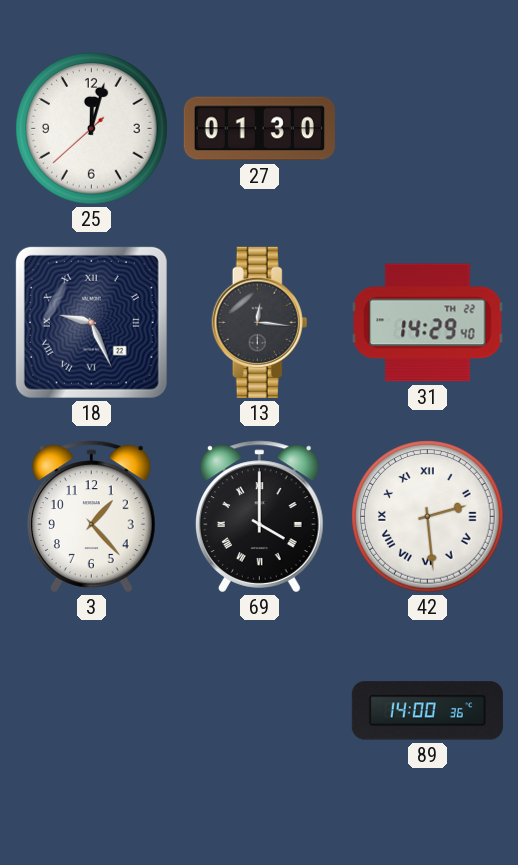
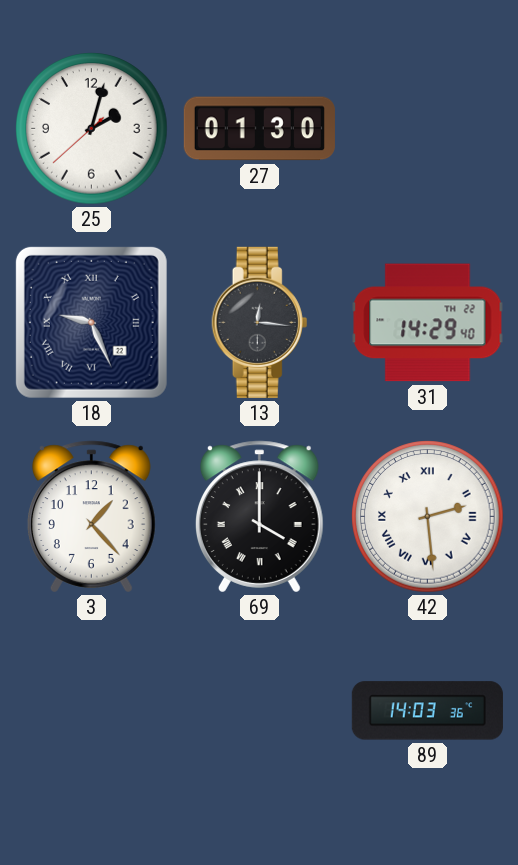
25: 12:02 -> 2:02
89: 14:00 -> 14:03
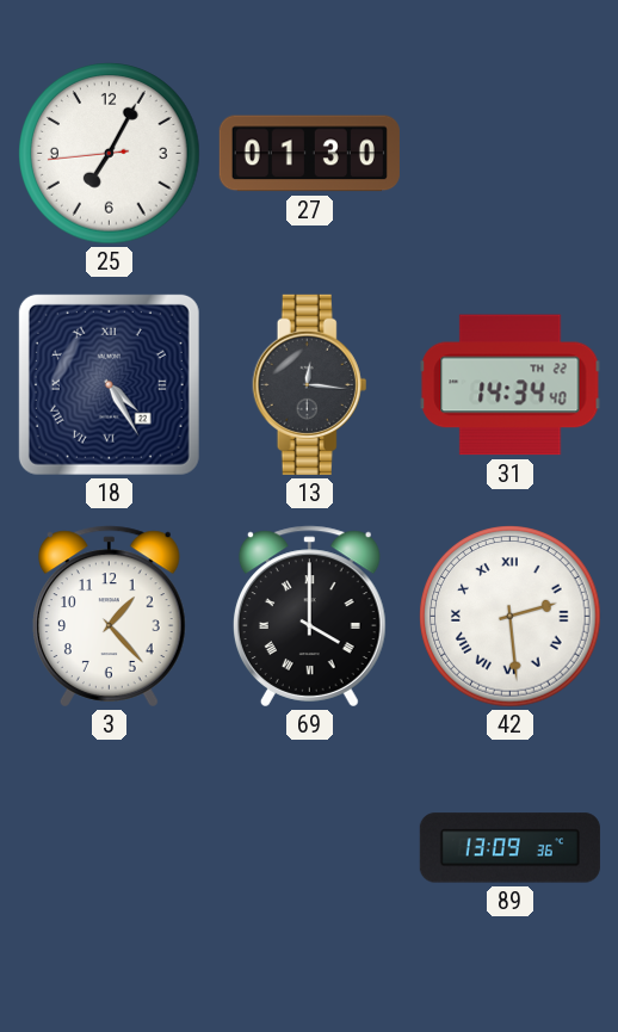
25: 2:02 -> 7:04
18: 9:26 -> 4:25
31: 14:29 -> 14:34
89: 14:03 -> 13:09
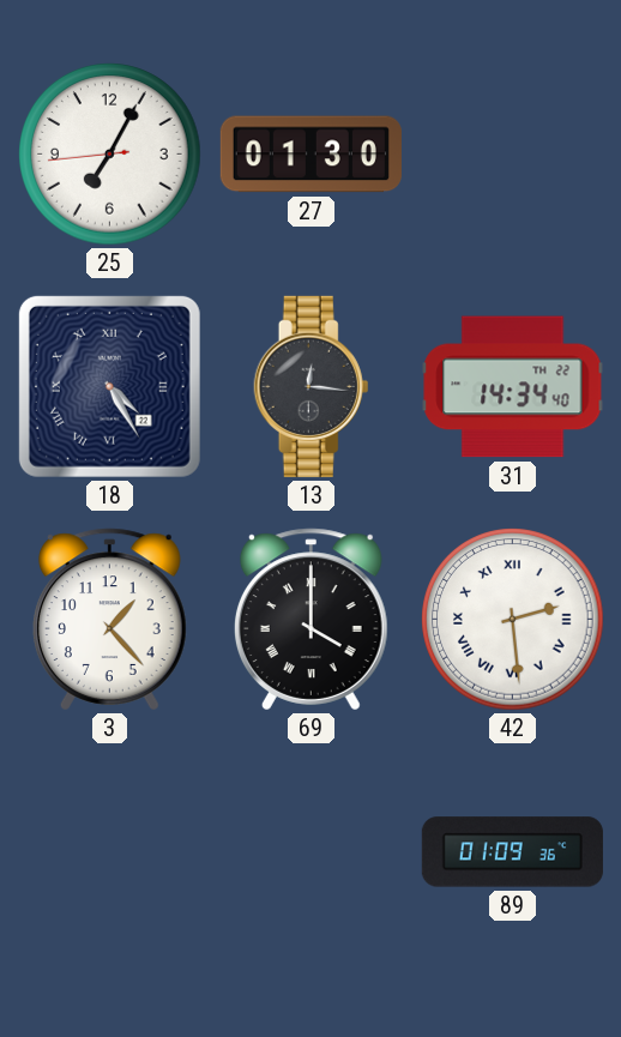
89: 13:09 -> 01:09
